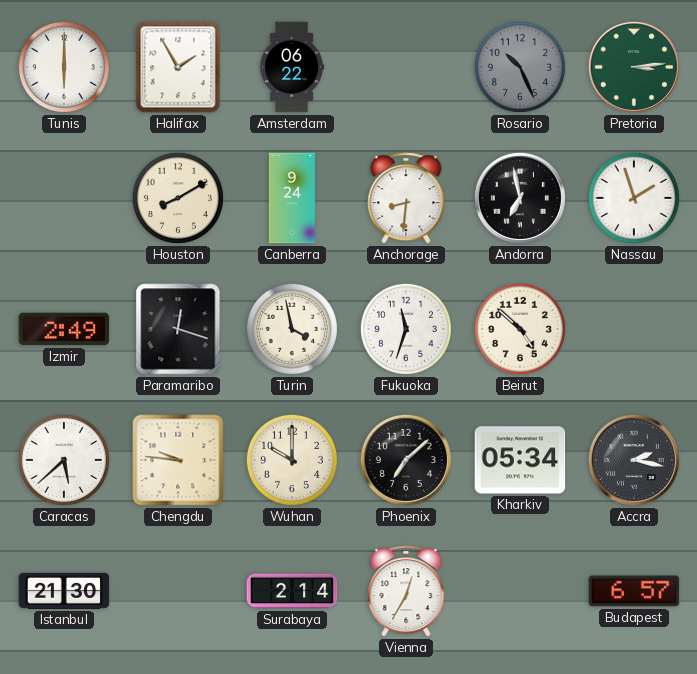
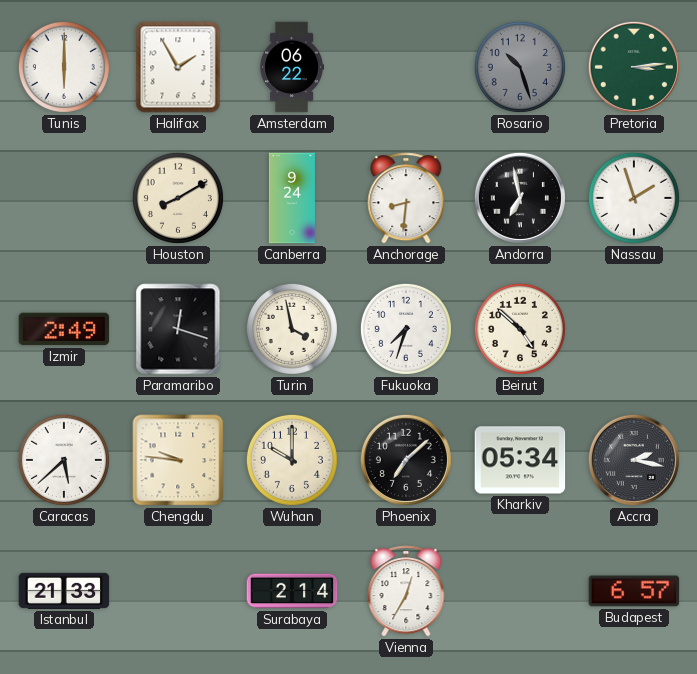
Rosario: 10:26 -> 10:27
Fukuoka: 11:33 -> 7:33
Istanbul: 21:30 -> 21:33
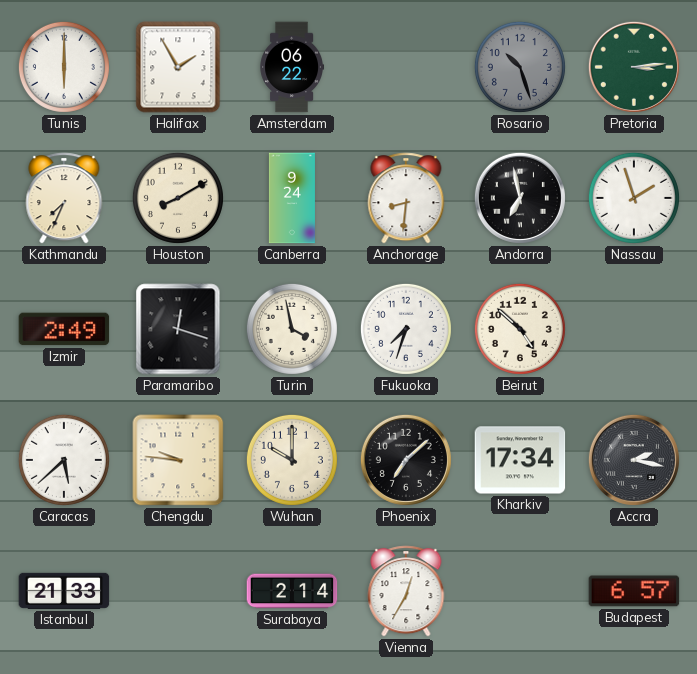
Kathmandu: none -> 7:34
Kharkiv: 05:34 -> 17:34
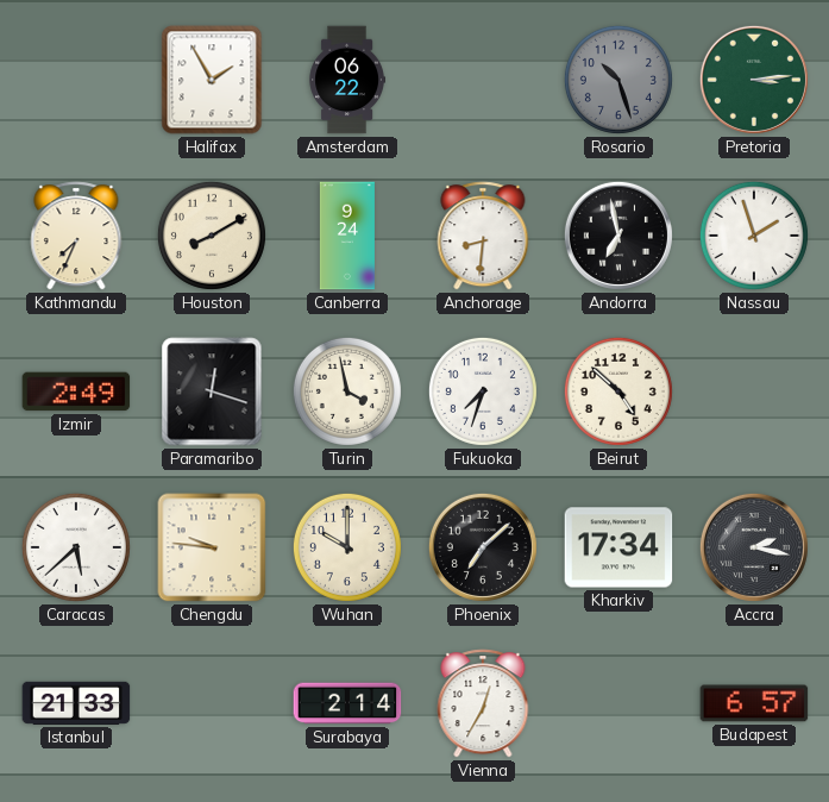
Tunis: 6:00 -> none
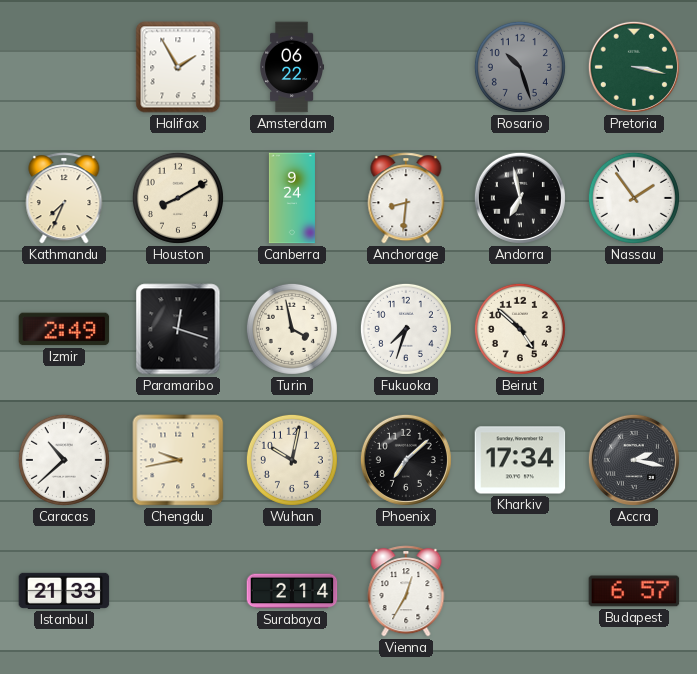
Pretoria: 3:14 -> 3:17
Nassau: 1:57 -> 1:54
Caracas: 5:38 -> 10:38
Chengdu: 9:46 -> 9:43
Wuhan: 10:00 -> 10:02
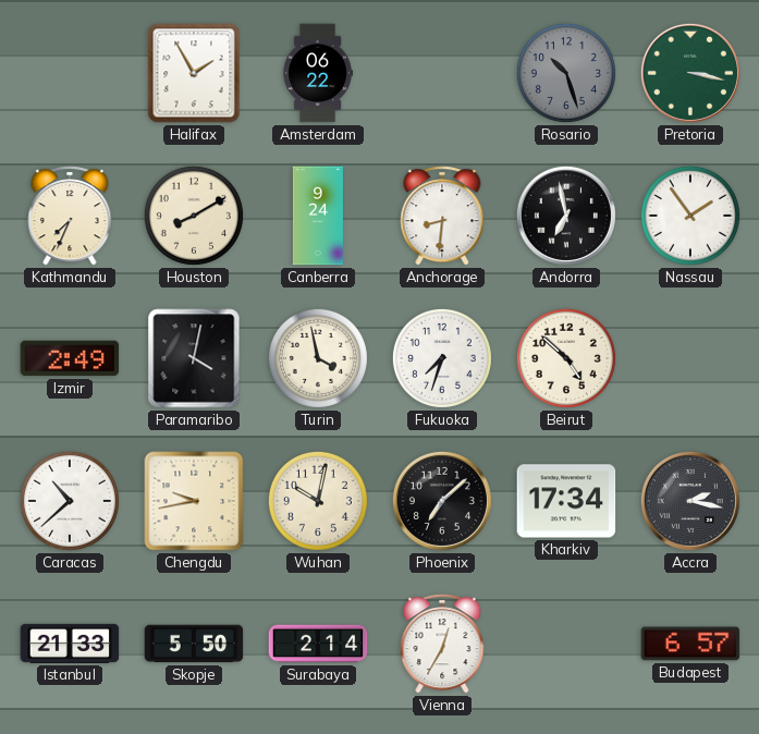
Paramaribo: 12:18 -> 4:02
Skopje: none -> 5:50
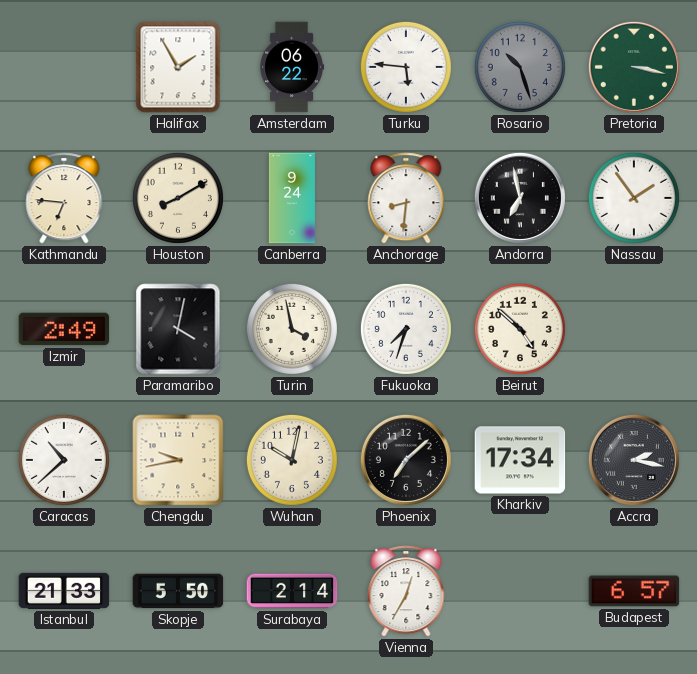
Turku: none -> 5:46
Kathmandu: 7:34 -> 6:46
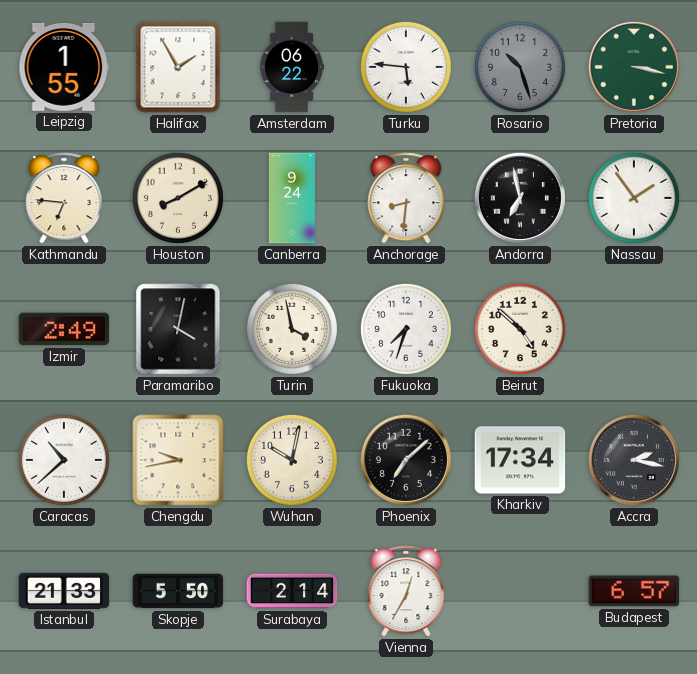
Leipzig: none -> 1:55
